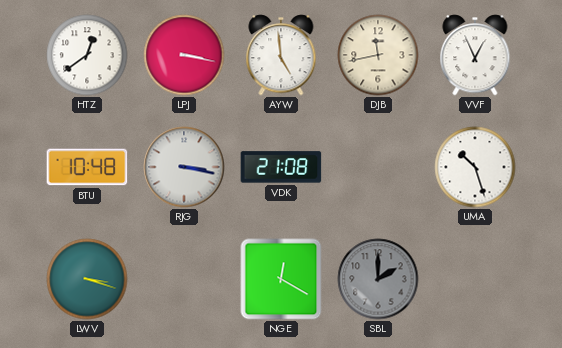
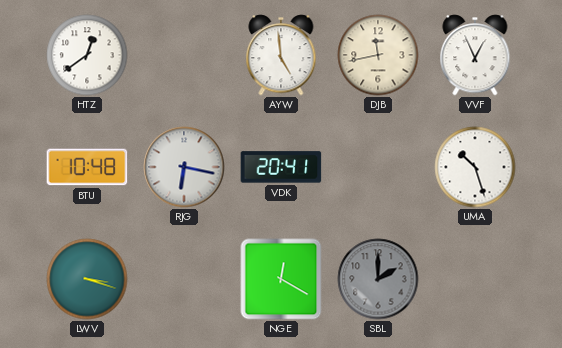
LPJ: 3:17 -> none
RJG: 3:17 -> 6:17
VDK: 21:08 -> 20:41
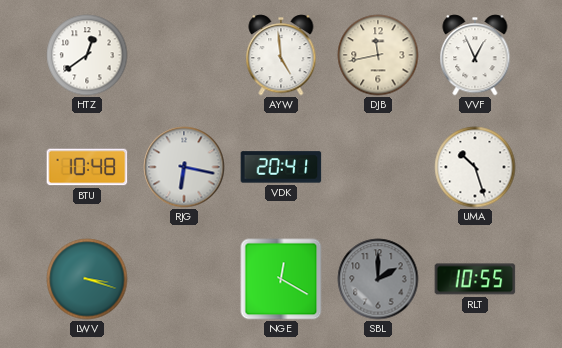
RLT: none -> 10:55
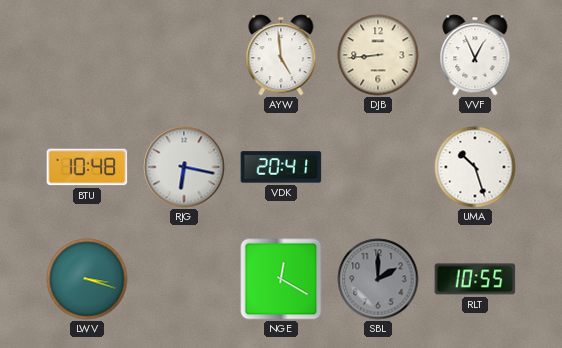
HTZ: 12:39 -> none
DJB: 11:43 -> 8:44
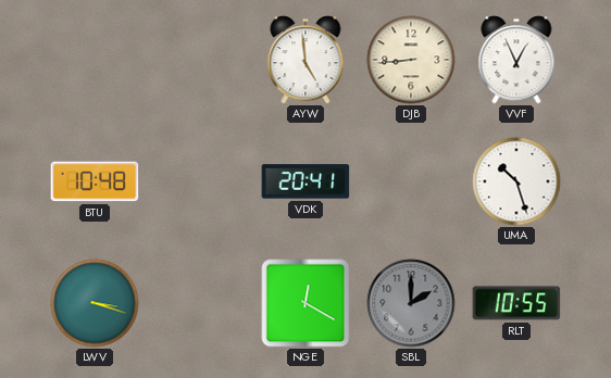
RJG: 6:17 -> none
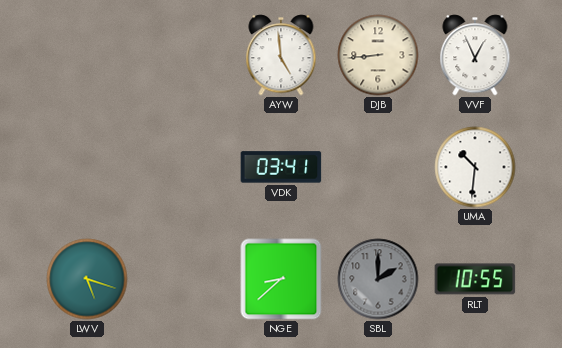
BTU: 10:48 -> none
VDK: 20:41 -> 03:41
UMA: 10:27 -> 10:31
LWV: 3:18 -> 5:18
NGE: 12:20 -> 8:38
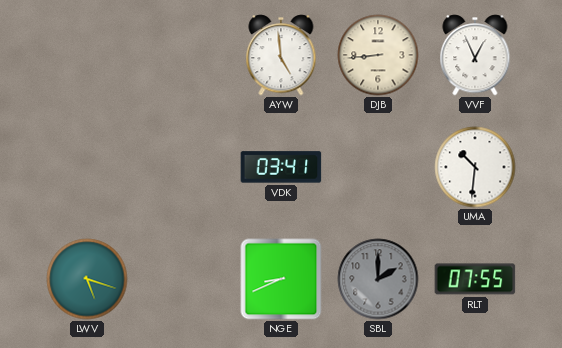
NGE: 8:38 -> 8:41
RLT: 10:55 -> 07:55
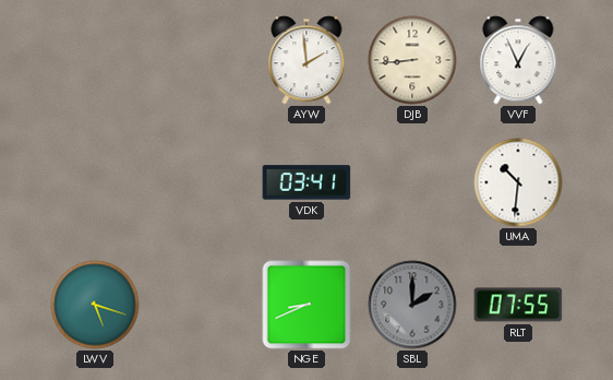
AYW: 4:59 -> 1:59
